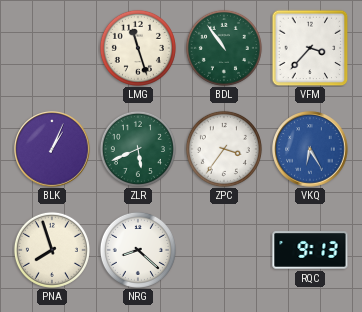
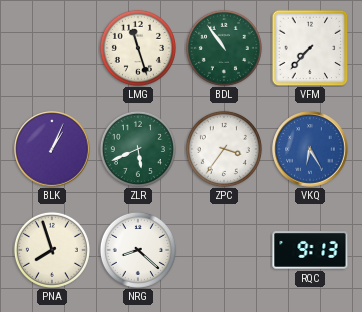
VFM: 3:37 -> 7:37
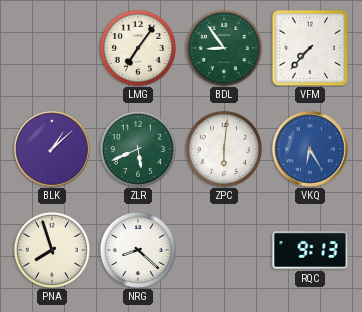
LMG: 11:27 -> 7:06
BDL: 10:54 -> 8:54
BLK: 1:04 -> 1:08
ZPC: 3:36 -> 6:01
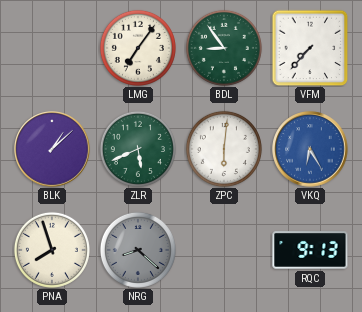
NRG dial: white -> grey
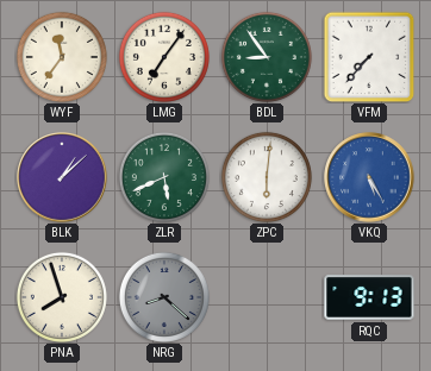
WYF: none -> 11:36
VKQ: 6:25 -> 5:25
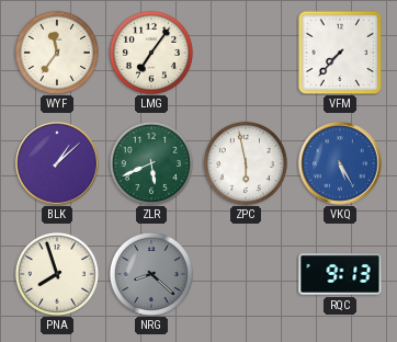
BDL: 8:54 -> none
ZPC: 6:01 -> 5:58
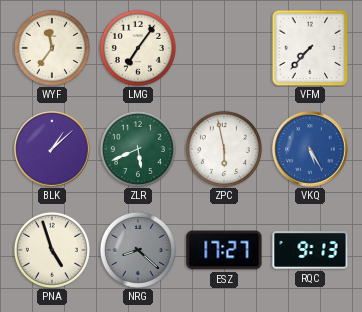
PNA: 7:57 -> 4:57
ESZ: none -> 17:27
